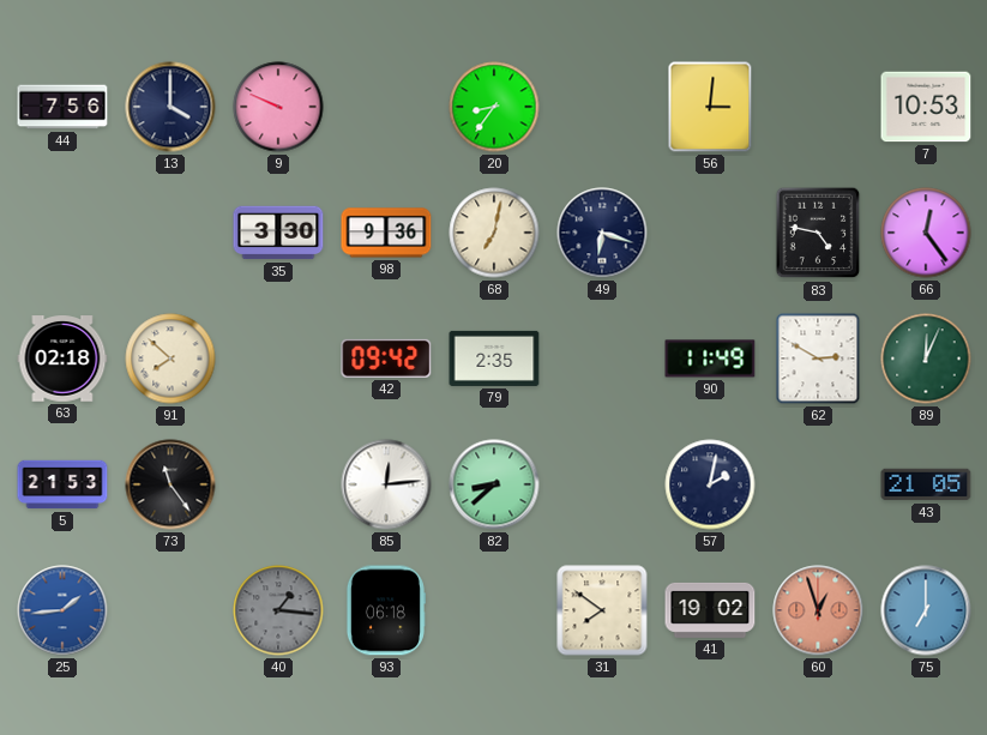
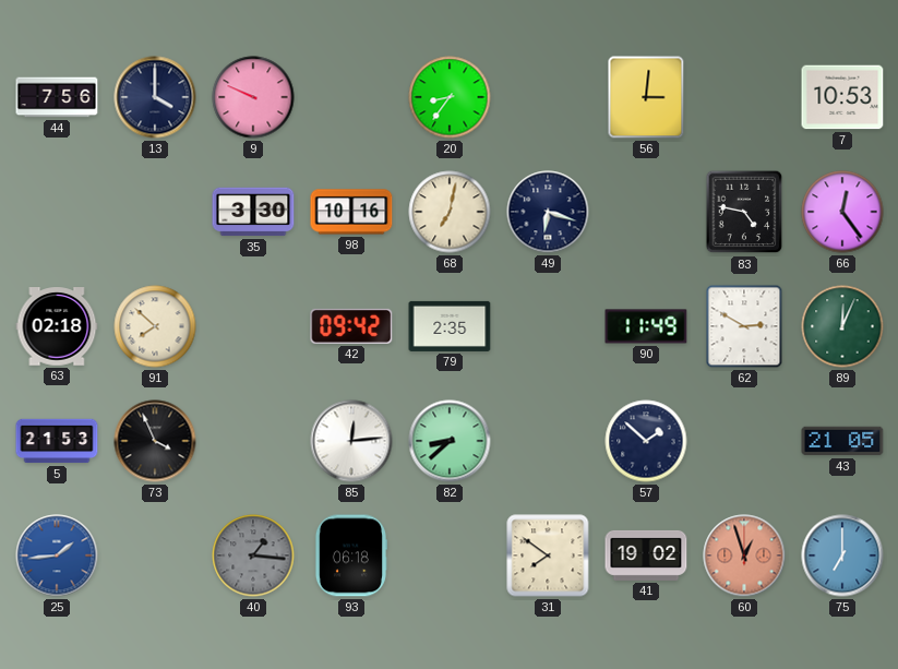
98: 9:36 -> 10:16
73: 11:24 -> 3:56
57: 2:02 -> 1:52
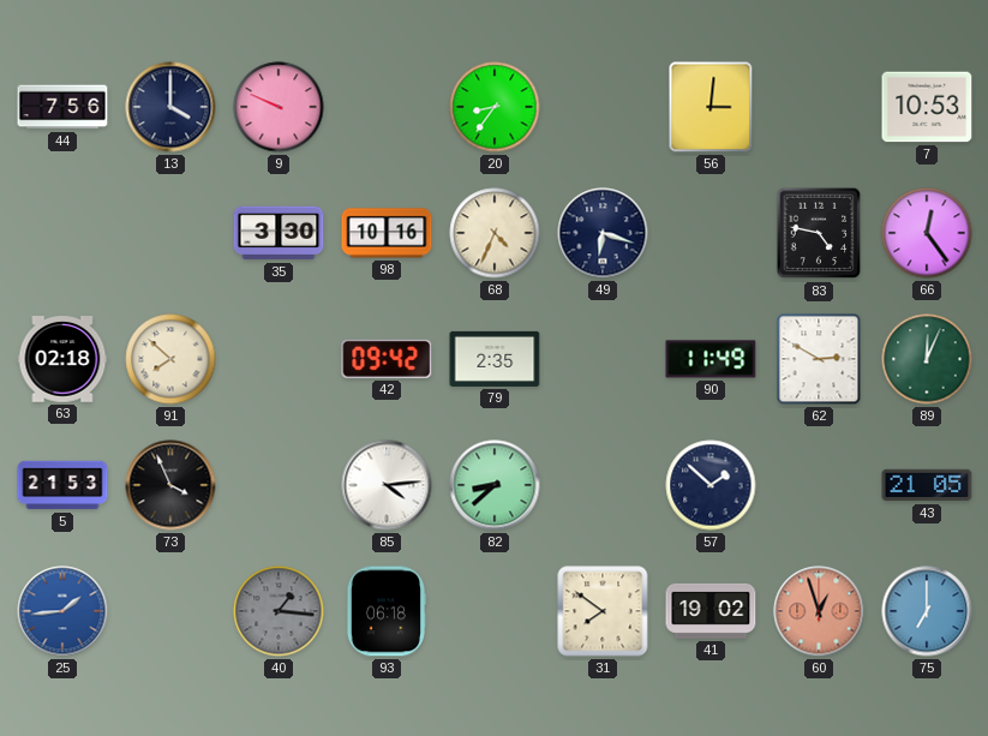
68: 7:02 -> 4:34
85: 12:14 -> 4:14
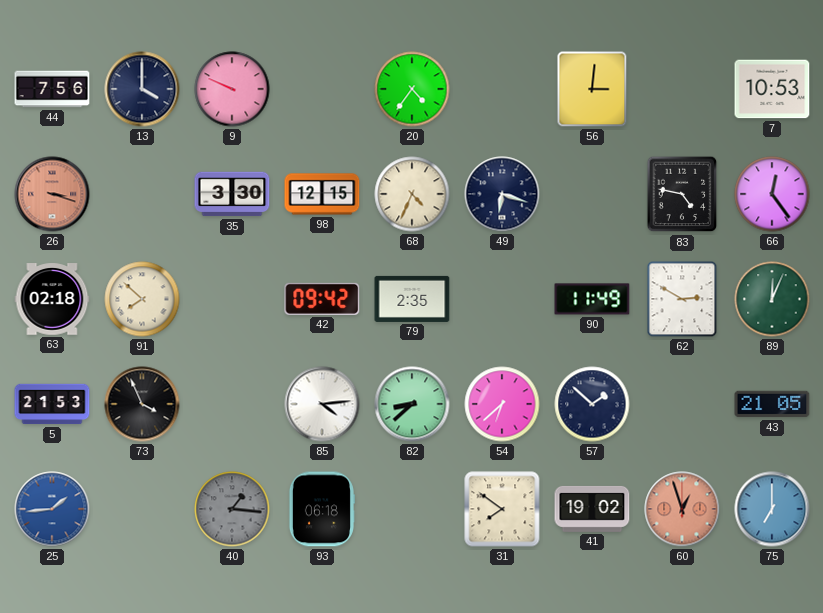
20: 8:36 -> 4:36
26: none -> 3:18
98: 10:16 -> 12:15
54: none -> 6:38
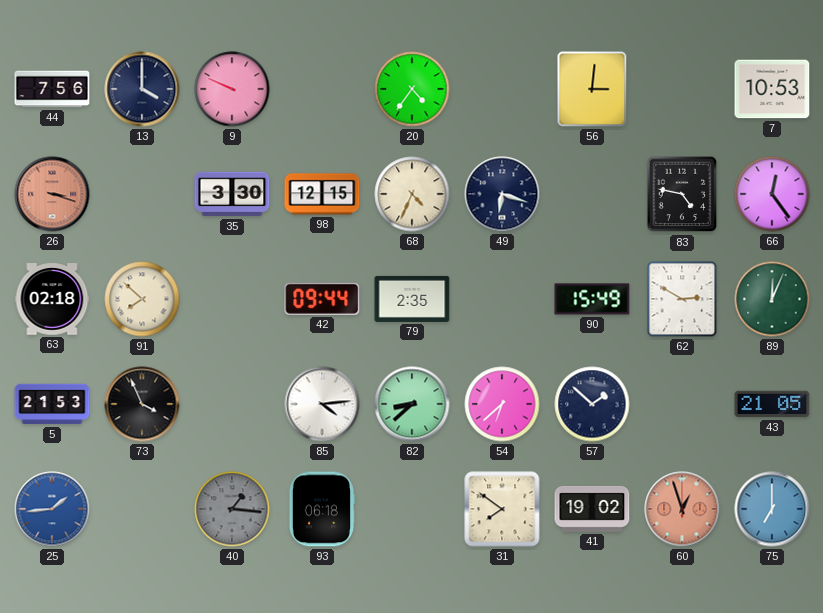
42: 09:42 -> 09:44
90: 11:49 -> 15:49
